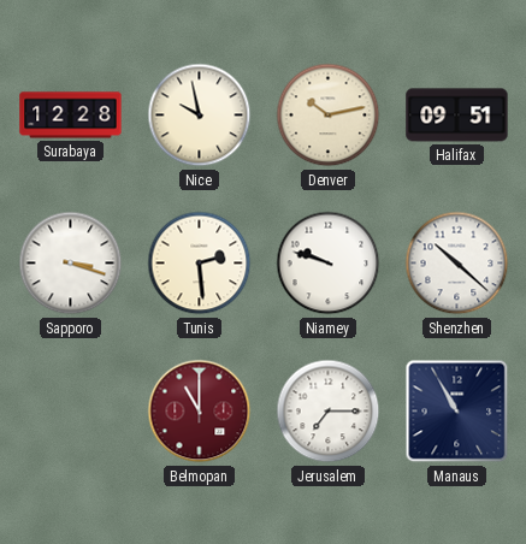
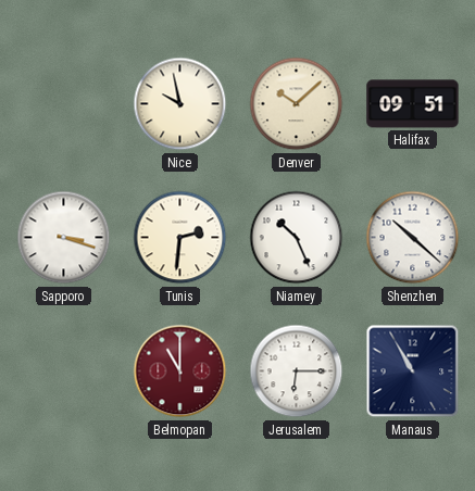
Surabaya: 12:28 -> none
Denver: 10:13 -> 10:08
Tunis: 2:29 -> 2:31
Niamey: 9:48 -> 10:26
Jerusalem: 7:15 -> 6:15
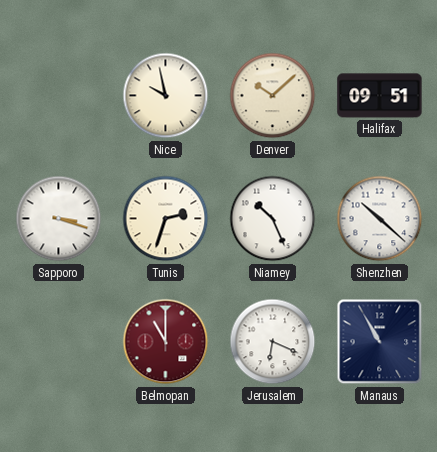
Tunis: 2:31 -> 2:33
Jerusalem: 6:15 -> 6:19
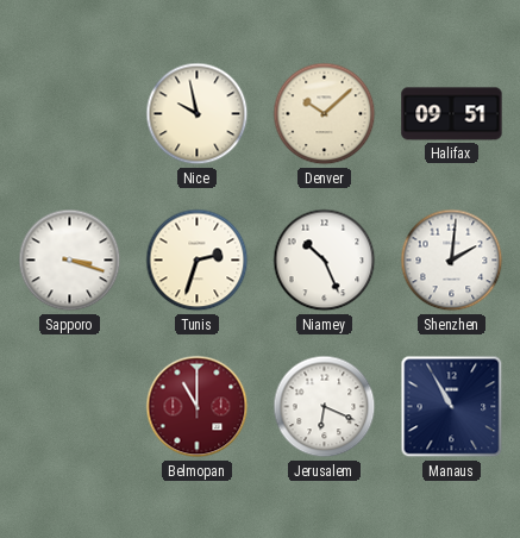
Shenzhen: 10:22 -> 2:01
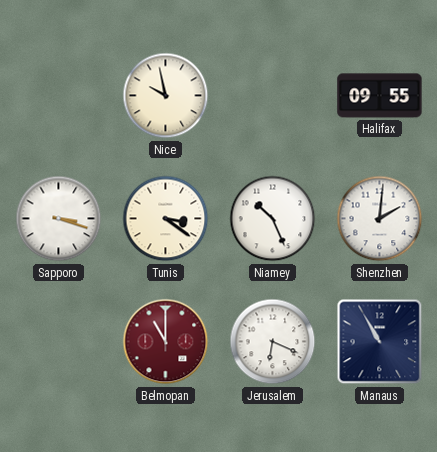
Denver: 10:08 -> none
Halifax: 09:51 -> 09:55
Tunis: 2:33 -> 3:21
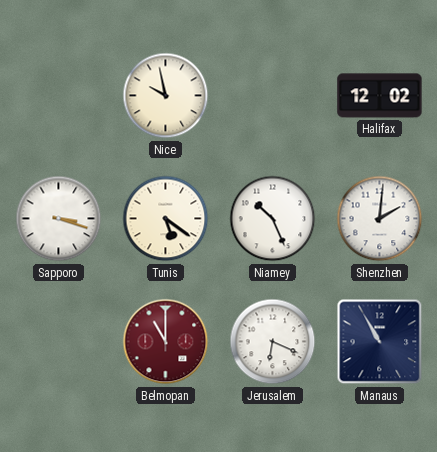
Halifax: 09:55 -> 12:02
Tunis: 3:21 -> 5:21
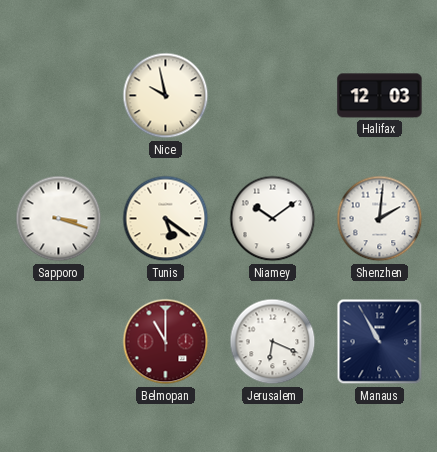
Halifax: 12:02 -> 12:03
Niamey: 10:26 -> 10:09
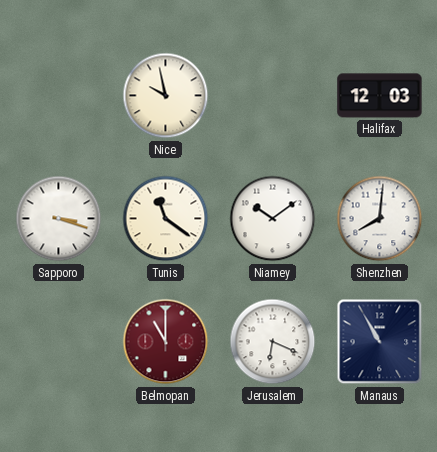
Tunis: 5:21 -> 11:21
Shenzhen: 2:01 -> 8:01
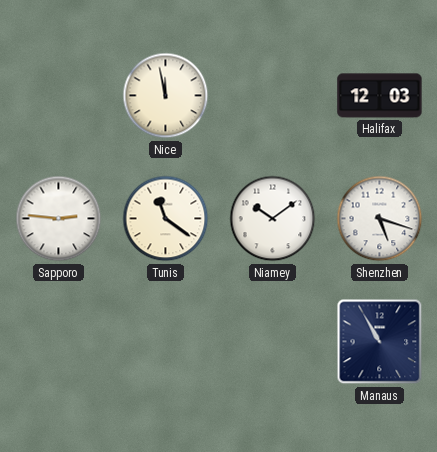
Nice: 9:58 -> 11:58
Sapporo: 3:18 -> 2:46
Shenzhen: 8:01 -> 5:18
Belmopan: 11:00 -> none
Jerusalem: 6:19 -> none
